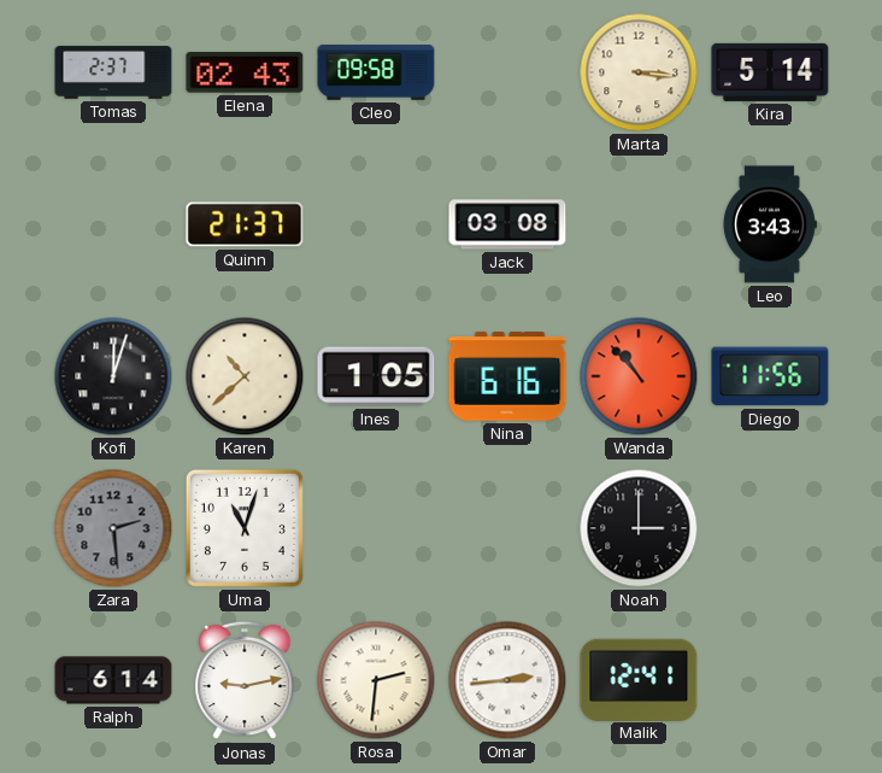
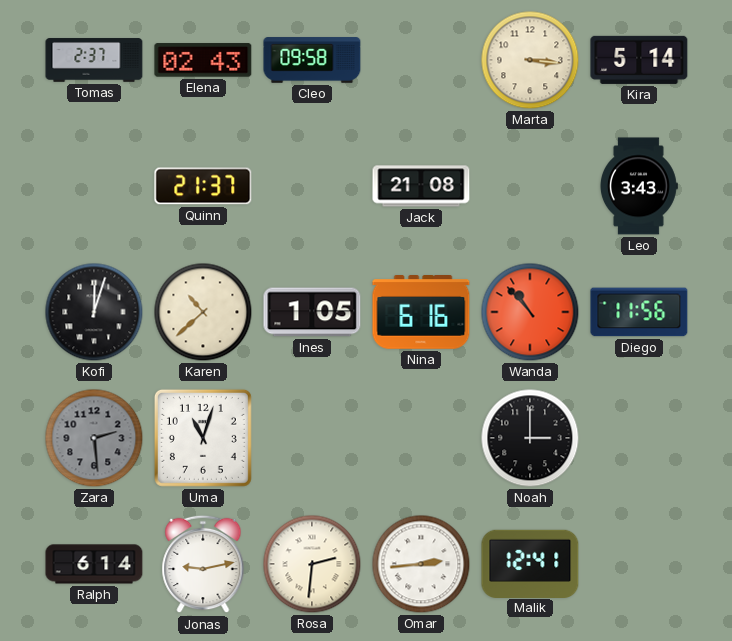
Jack: 03:08 -> 21:08
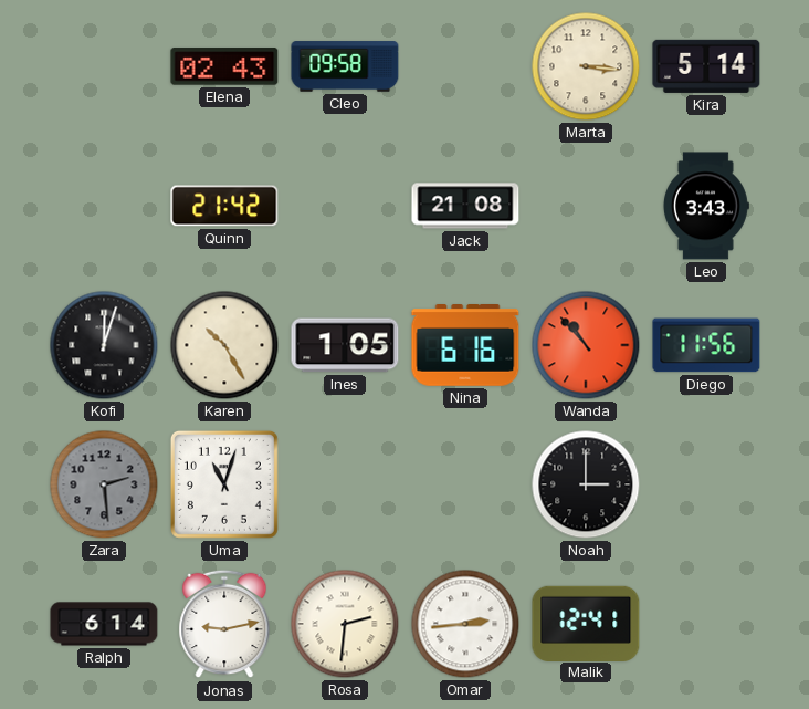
Tomas: 2:37 -> none
Quinn: 21:37 -> 21:42
Karen: 10:38 -> 10:25
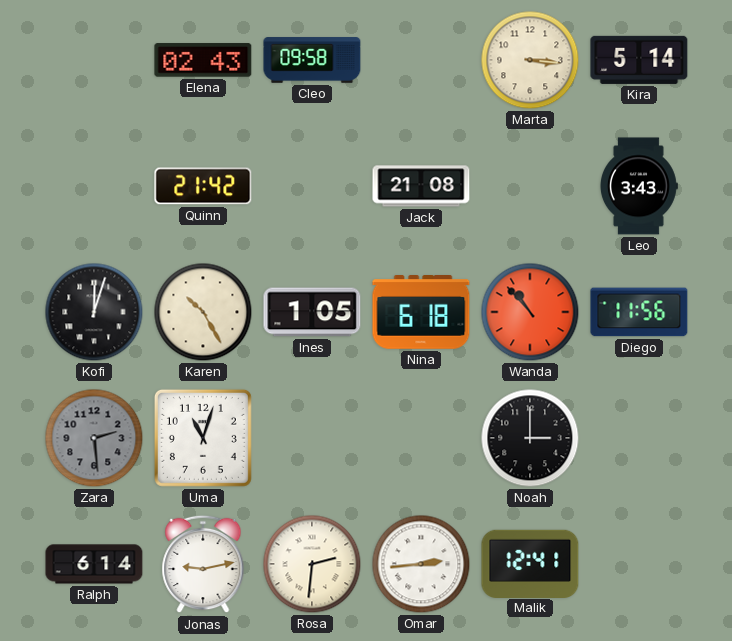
Nina: 6:16 -> 6:18
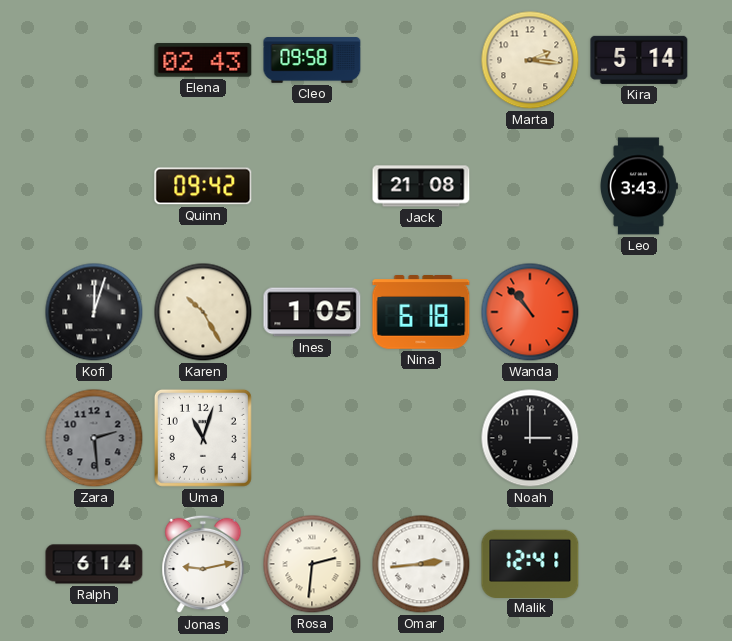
Marta: 3:16 -> 2:16
Quinn: 21:42 -> 09:42
Diego: 11:56 -> none
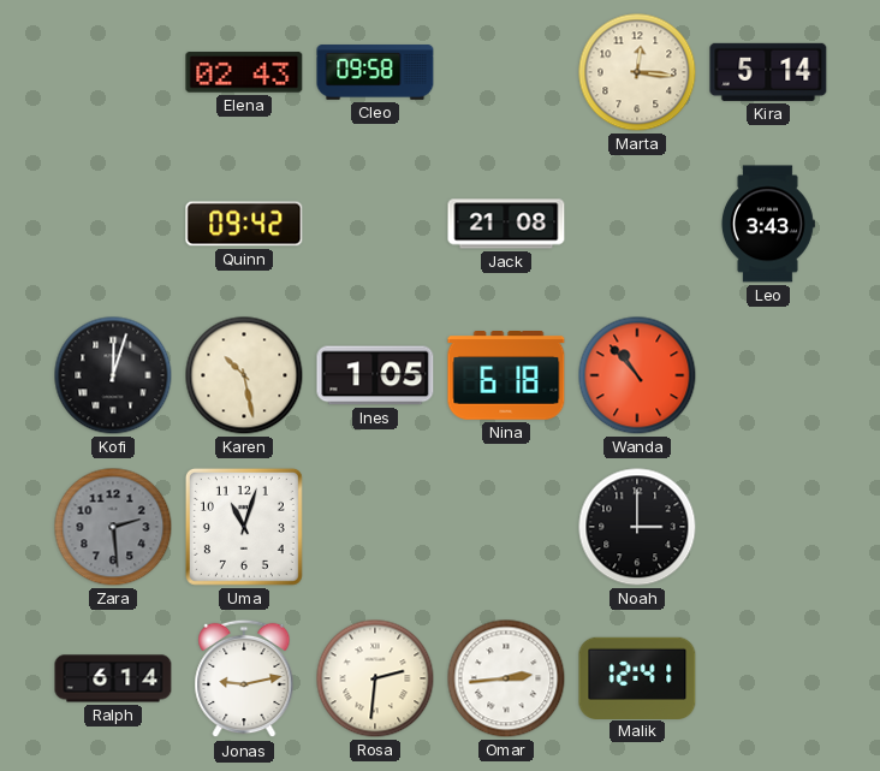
Marta: 2:16 -> 12:16
Karen: 10:25 -> 10:28
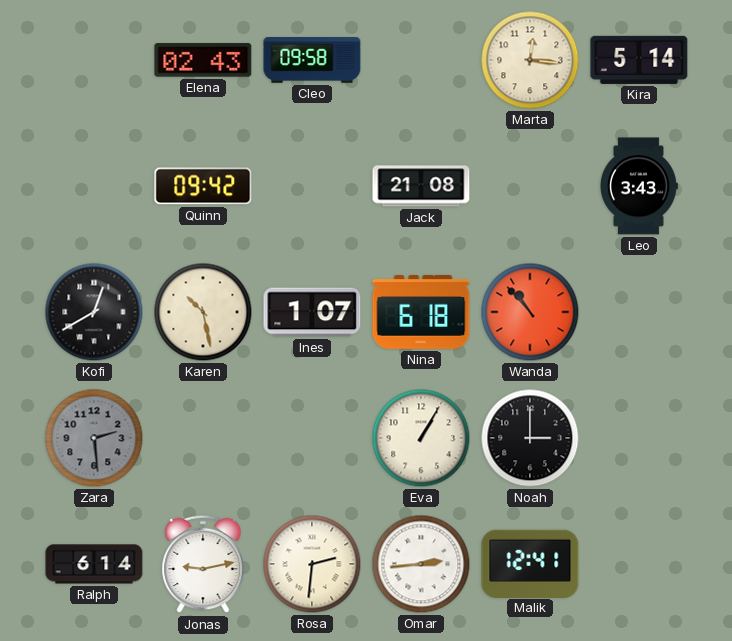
Kofi: 12:03 -> 12:40
Ines: 1:05 -> 1:07
Uma: 11:03 -> none
Eva: none -> 1:05
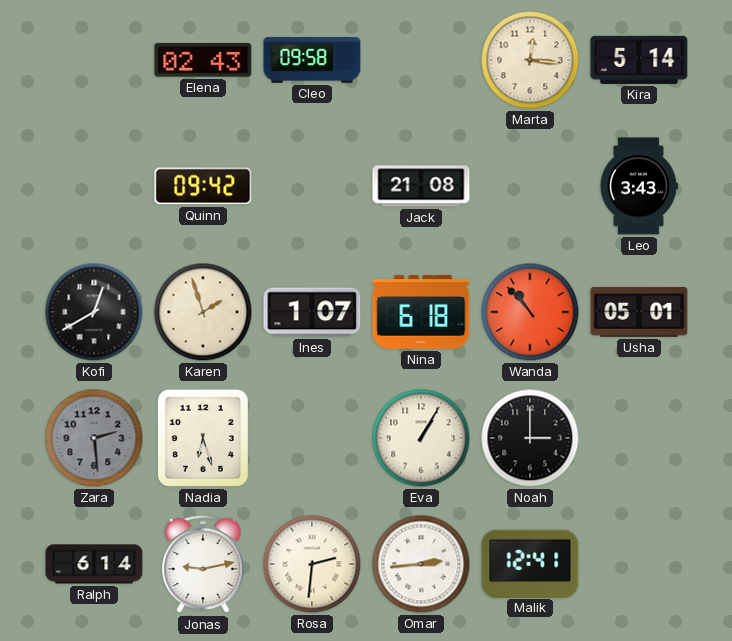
Karen: 10:28 -> 1:57
Usha: none -> 05:01
Nadia: none -> 6:27
